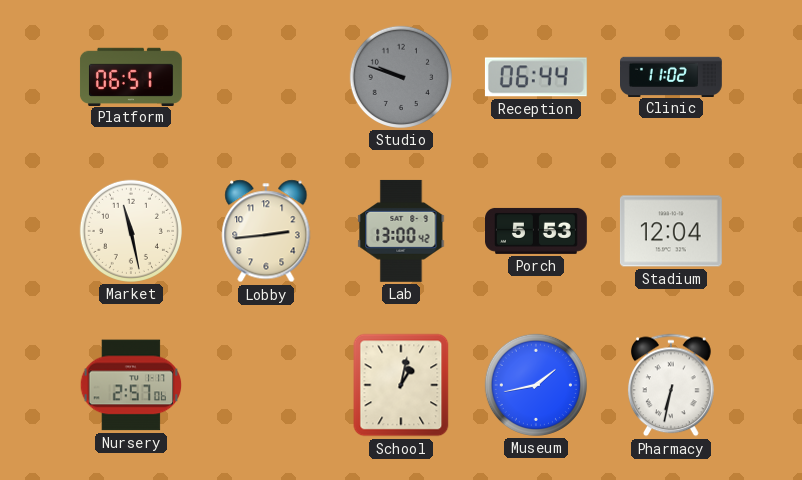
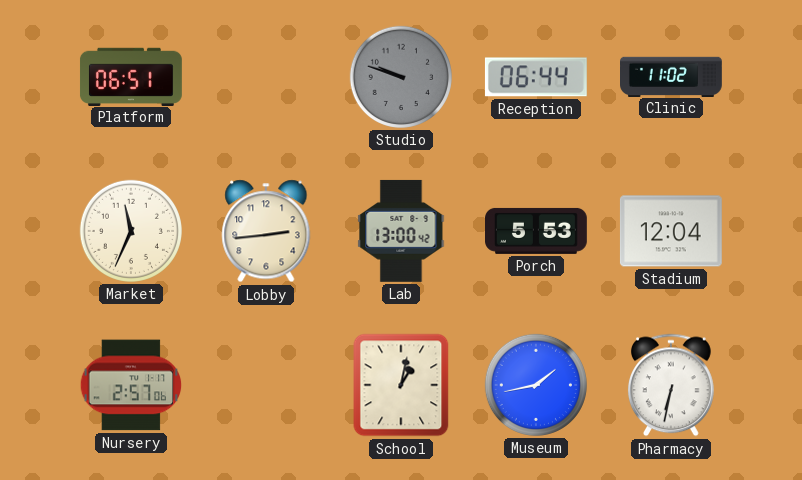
Market: 11:28 -> 11:34
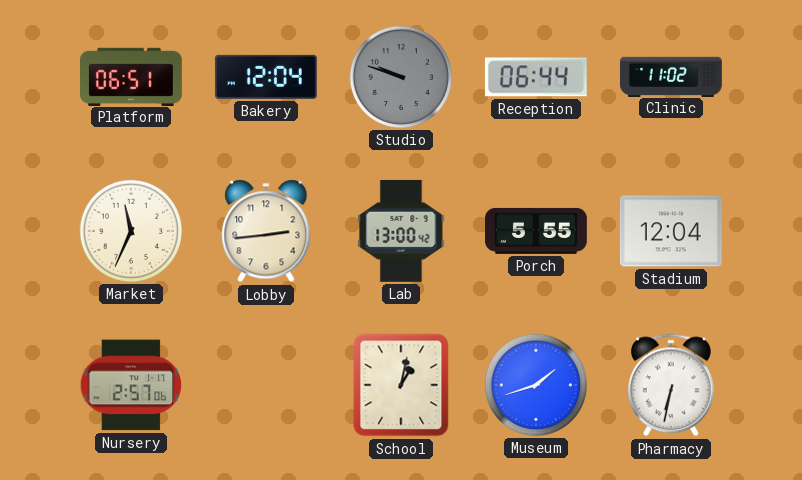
Bakery: none -> 12:04
Porch: 5:53 -> 5:55
Museum: 1:43 -> 1:42
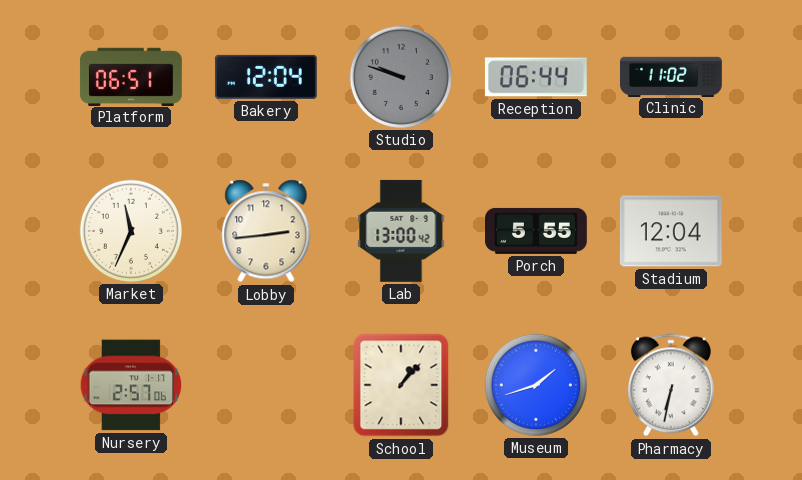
School: 1:02 -> 1:07
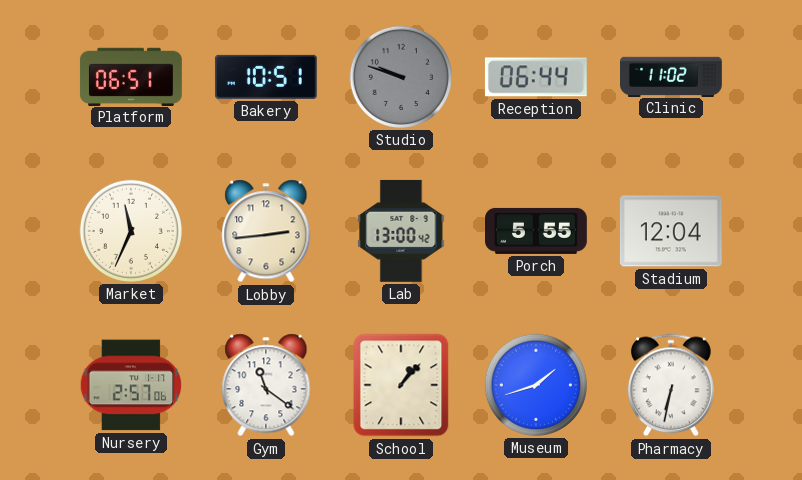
Bakery: 12:04 -> 10:51
Gym: none -> 11:21
